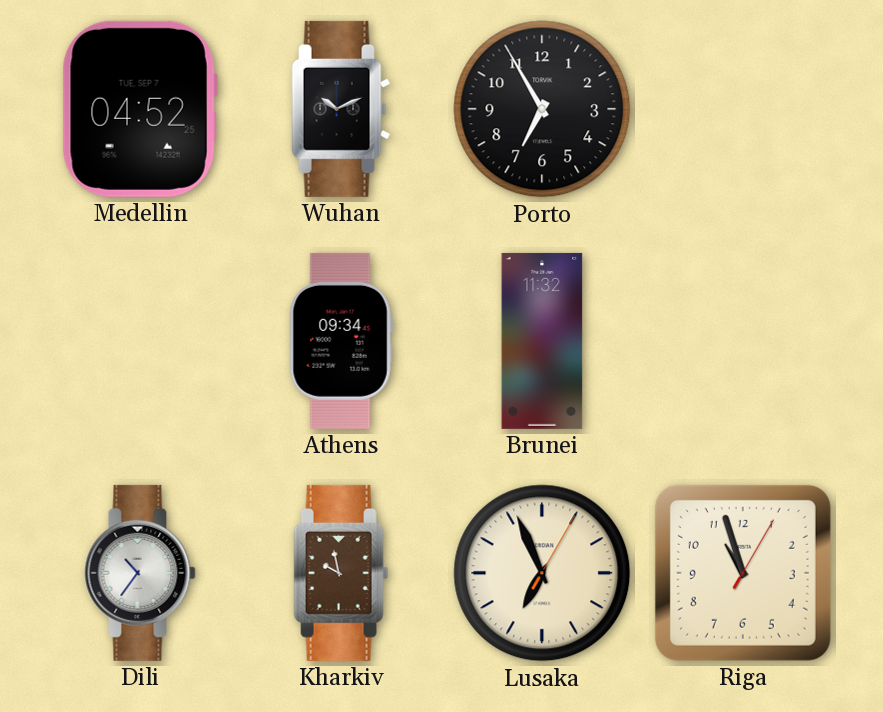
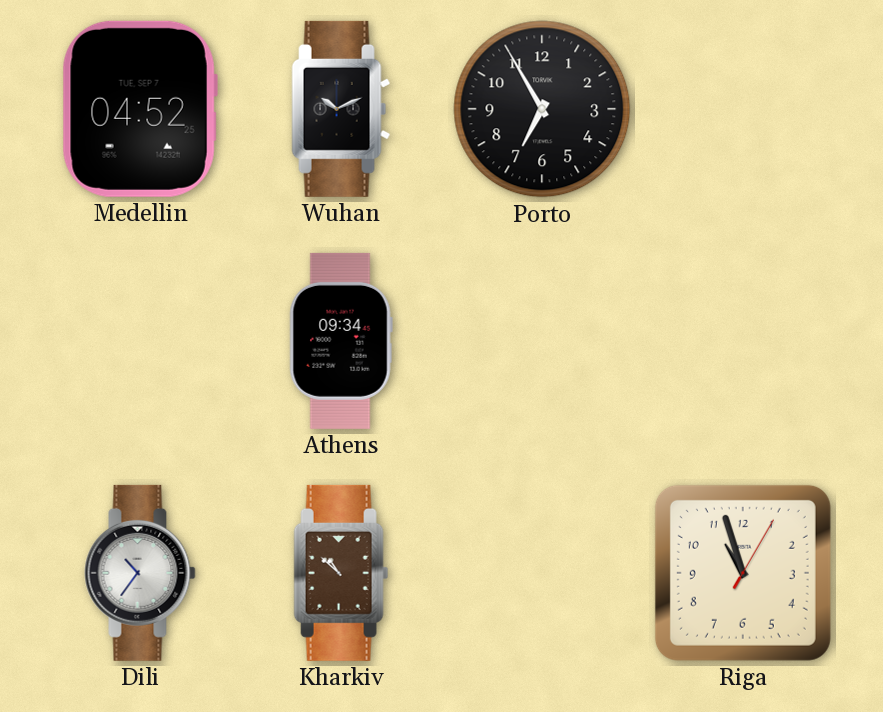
Brunei: 11:32 -> none
Kharkiv: 9:58 -> 10:52
Lusaka: 6:56 -> none
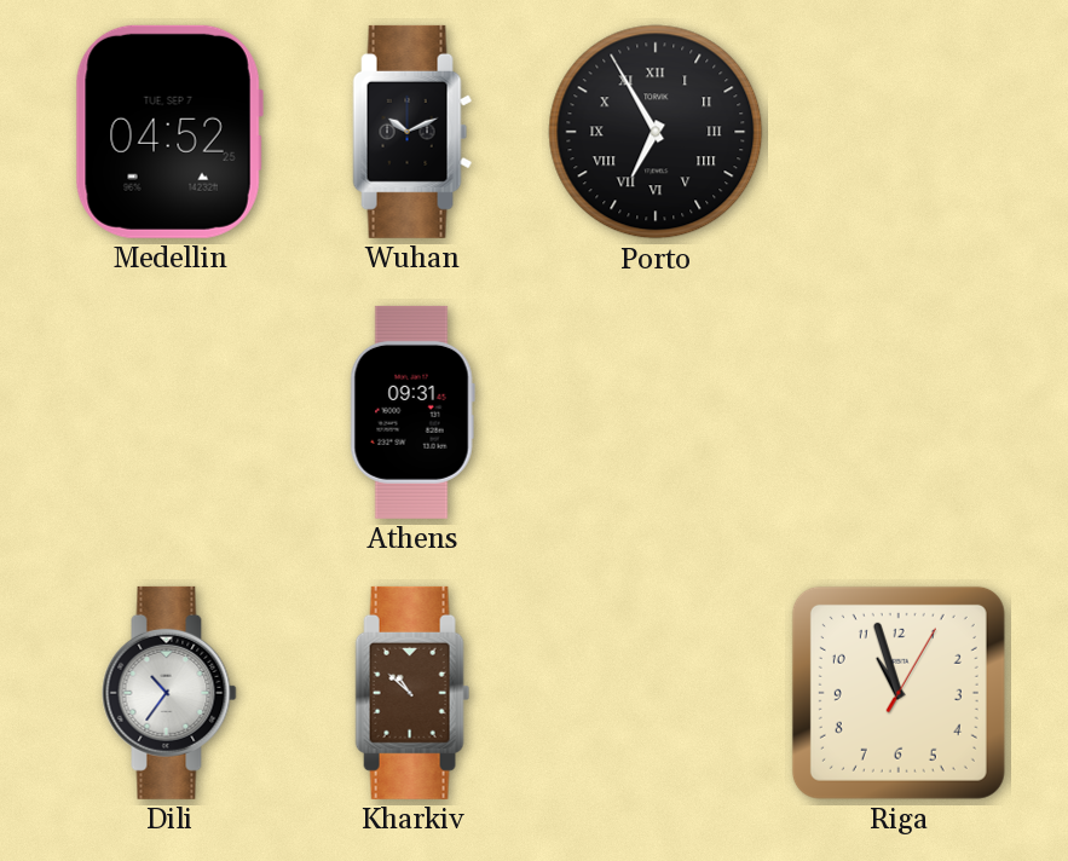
Porto numerals: Arabic -> Roman
Athens: 09:34 -> 09:31
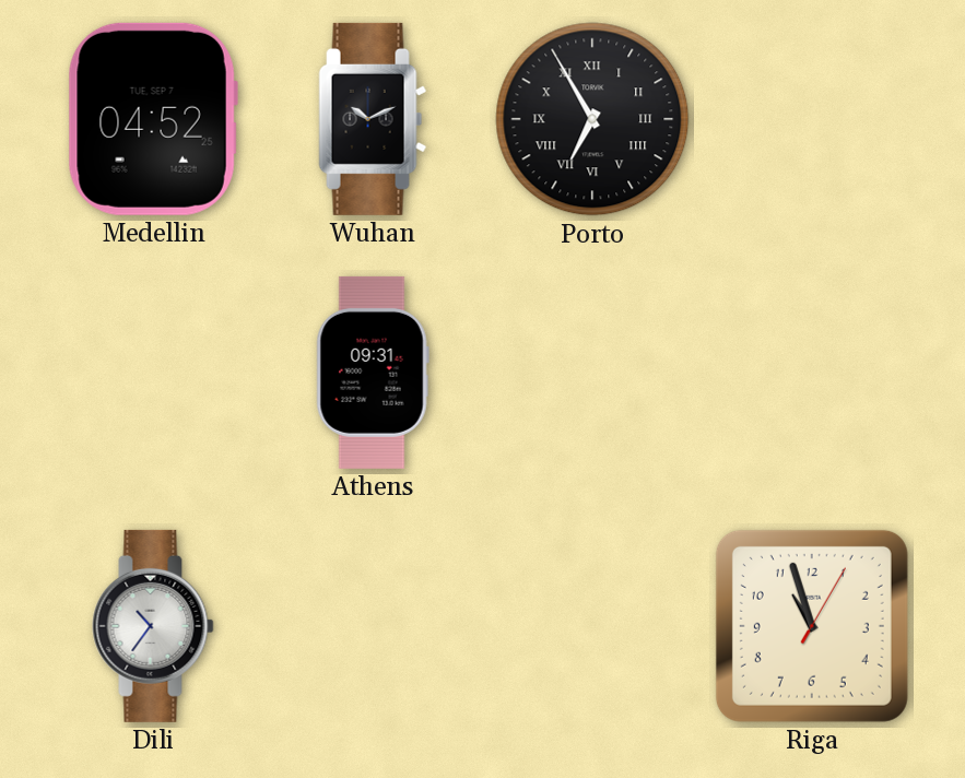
Kharkiv: 10:52 -> none
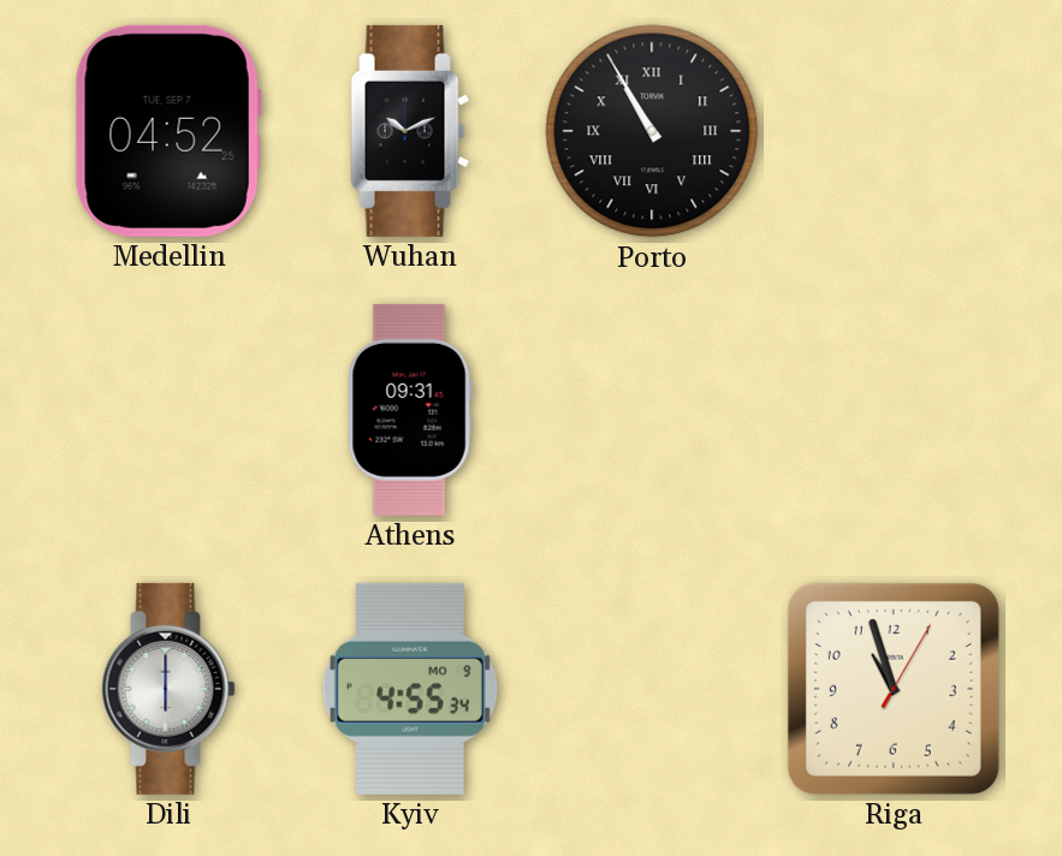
Porto: 6:55 -> 10:55
Dili: 10:36 -> 6:00
Kyiv: none -> 4:55
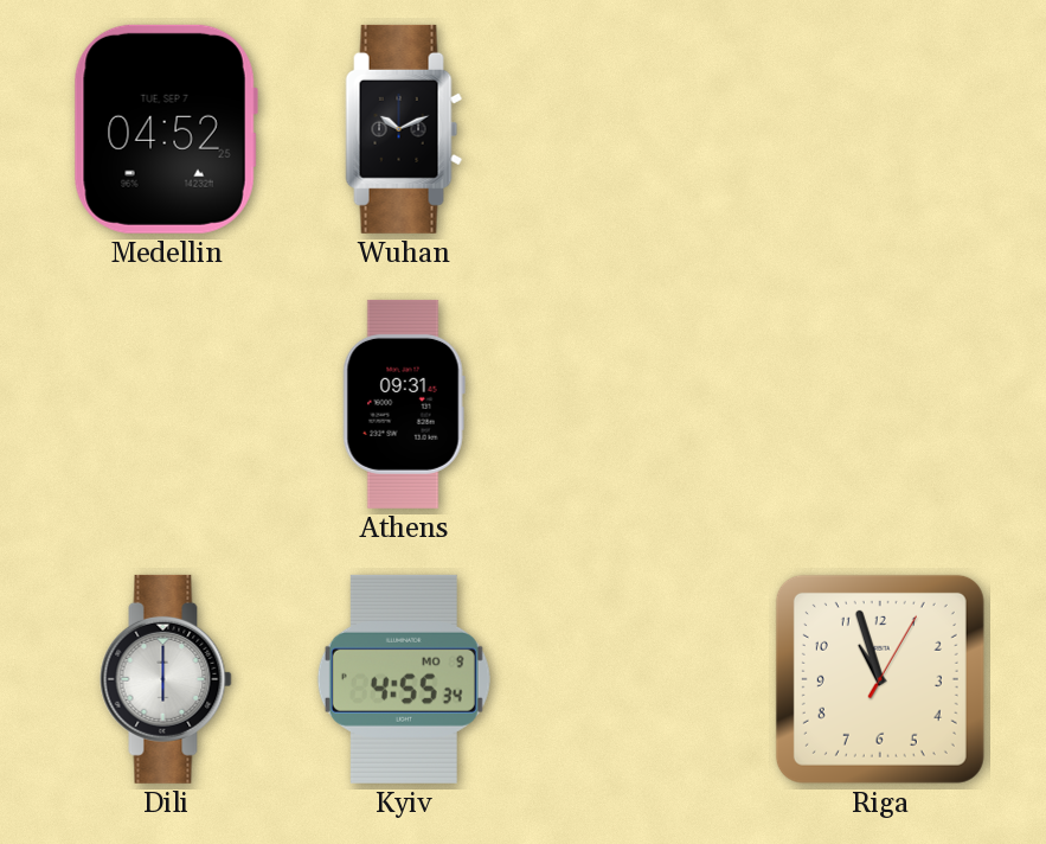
Porto: 10:55 -> none
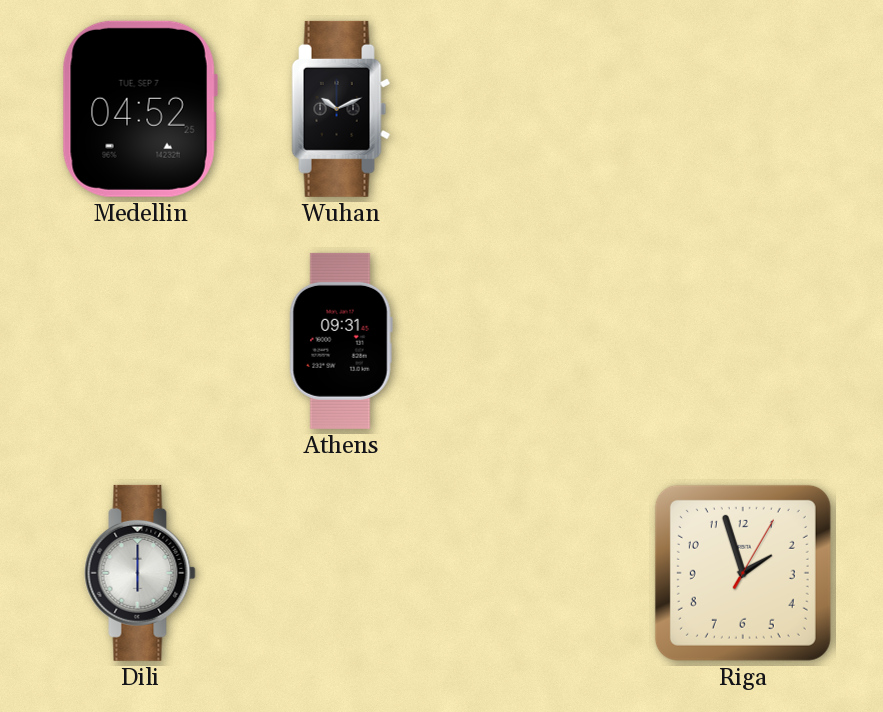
Kyiv: 4:55 -> none
Riga: 10:57 -> 1:57
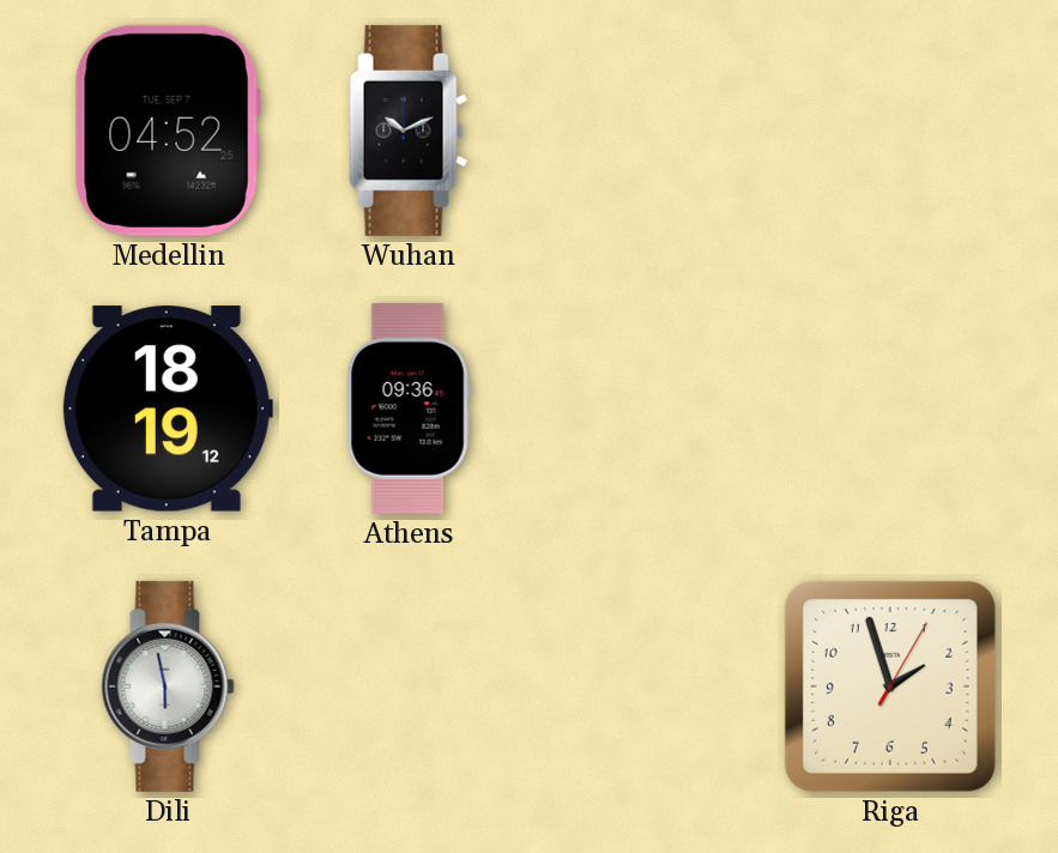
Tampa: none -> 18:19
Athens: 09:31 -> 09:36
Dili: 6:00 -> 5:58
